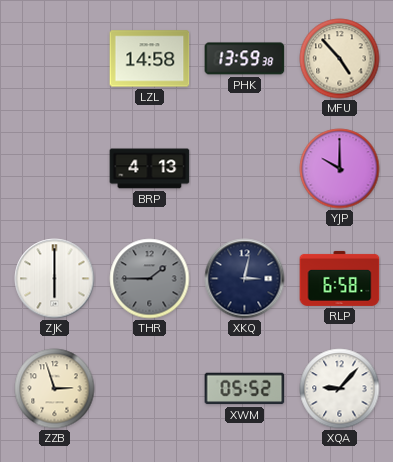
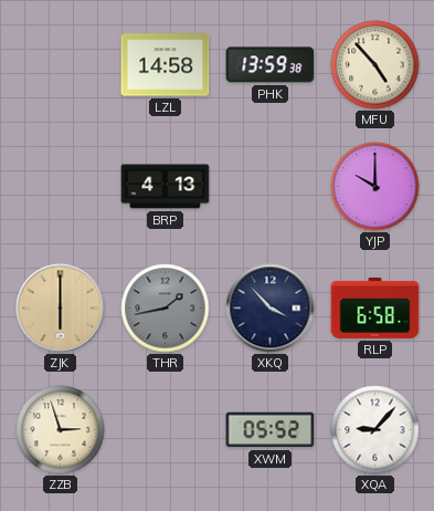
ZJK dial: white -> champagne
THR: 1:45 -> 1:43
XKQ: 3:02 -> 3:53
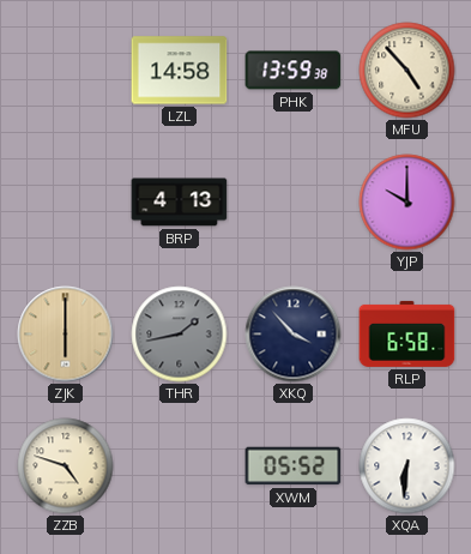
ZZB: 2:57 -> 4:48
XQA: 9:07 -> 6:31
